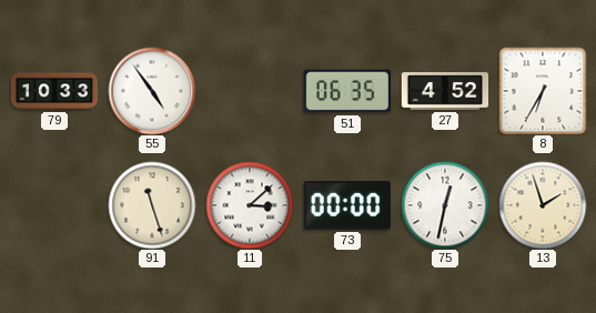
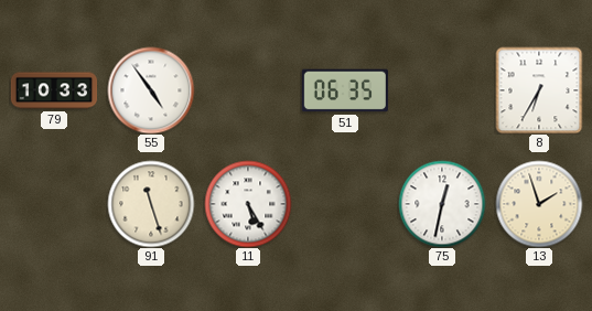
27: 4:52 -> none
11: 3:08 -> 5:25
73: 00:00 -> none
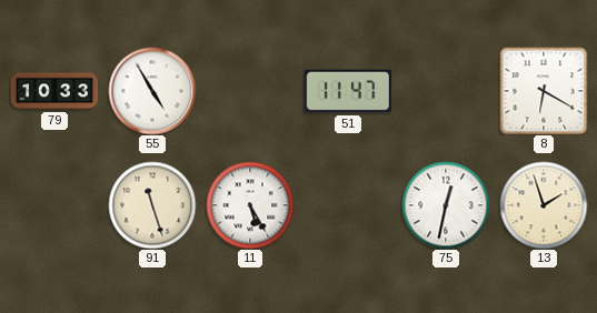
55: 4:54 -> 4:55
51: 06:35 -> 11:47
8: 6:35 -> 6:20
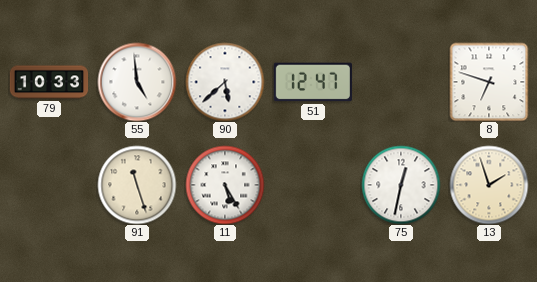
55: 4:55 -> 4:59
90: none -> 5:38
51: 11:47 -> 12:47
8: 6:20 -> 6:48
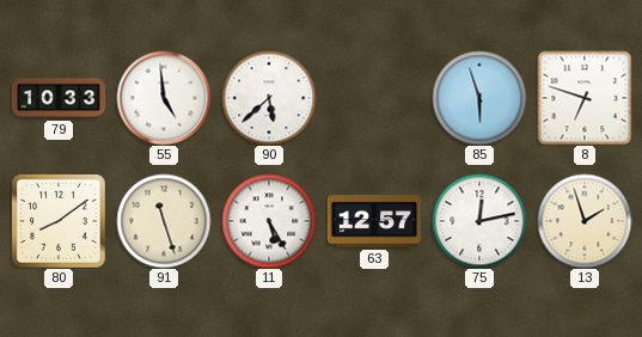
51: 12:47 -> none
85: none -> 5:57
80: none -> 8:09
63: none -> 12:57
75: 12:32 -> 12:13
